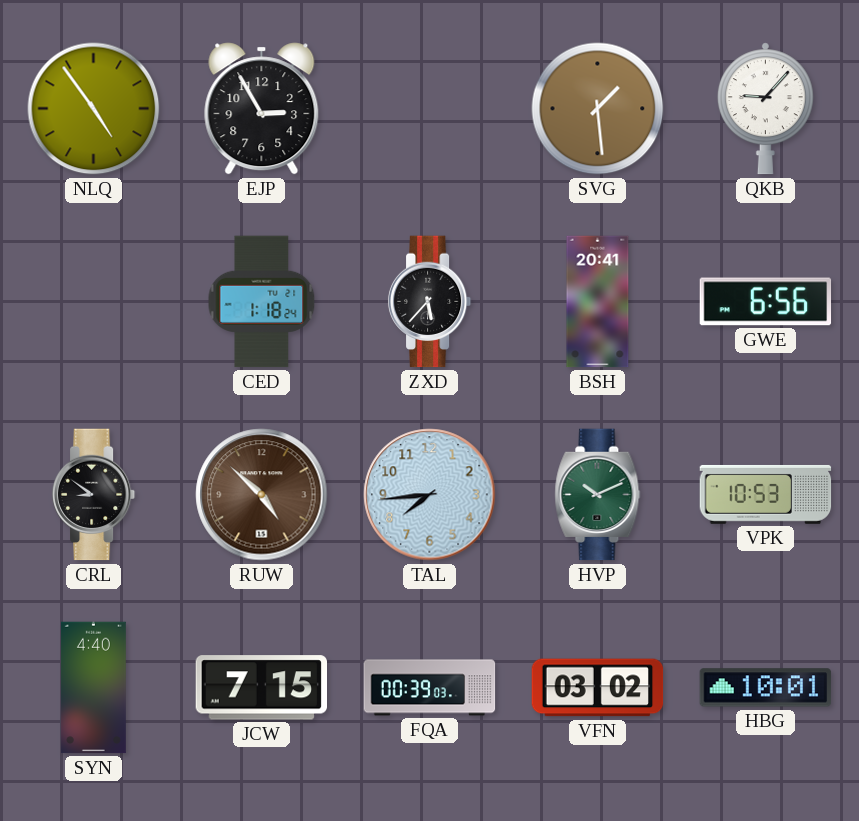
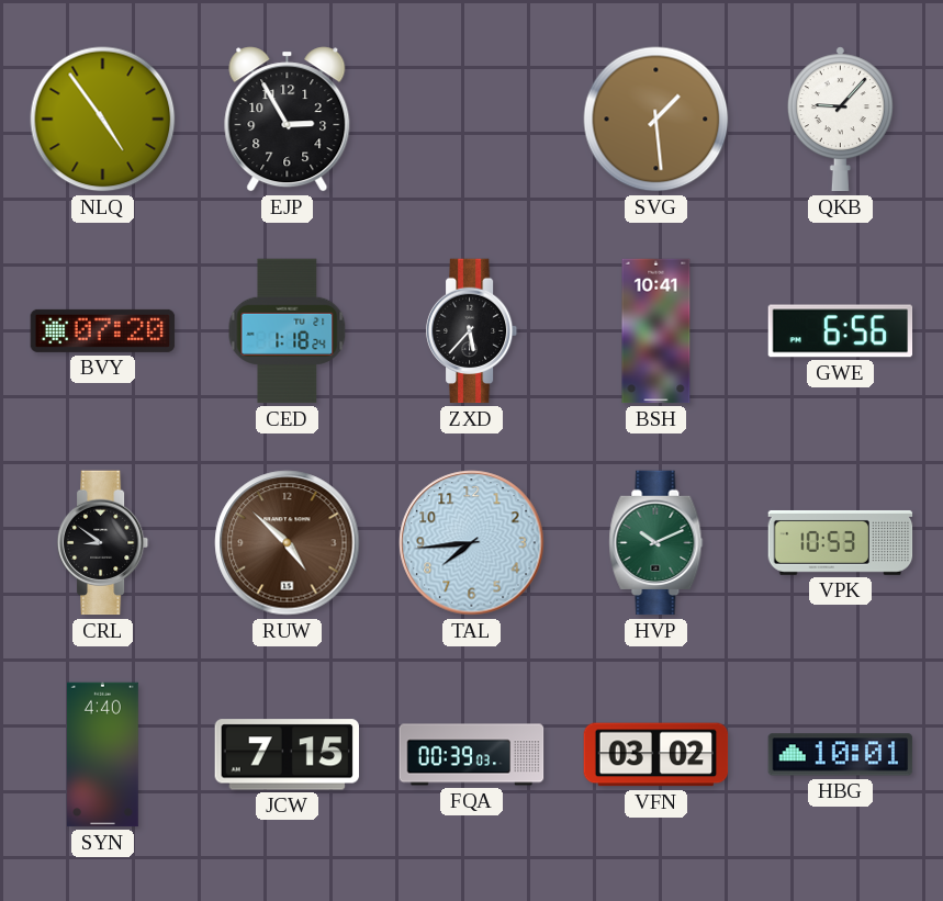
BVY: none -> 07:20
BSH: 20:41 -> 10:41
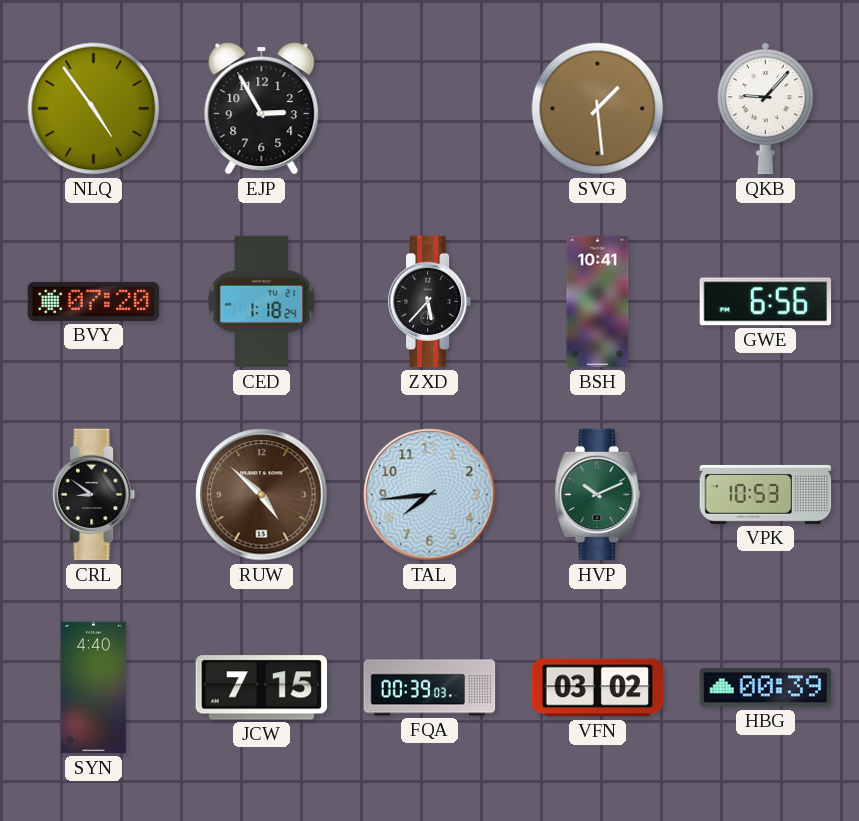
HBG: 10:01 -> 00:39
